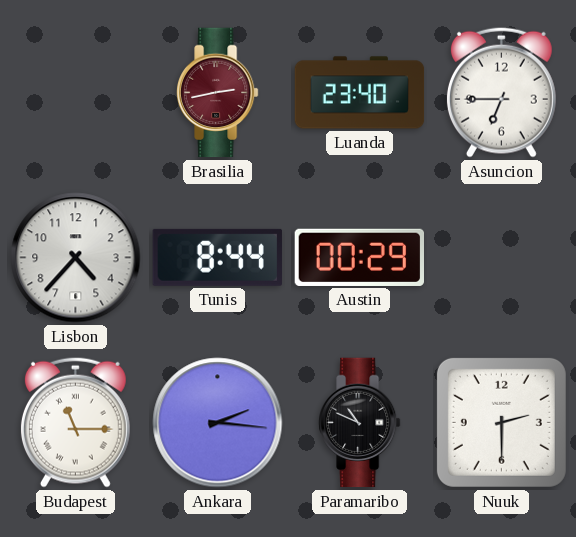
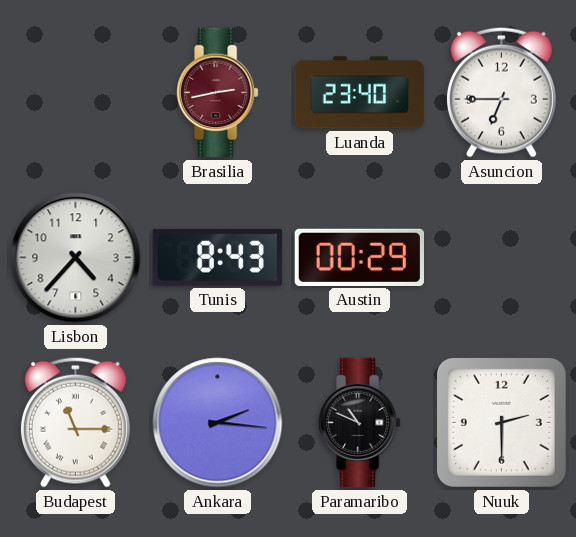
Tunis: 8:44 -> 8:43
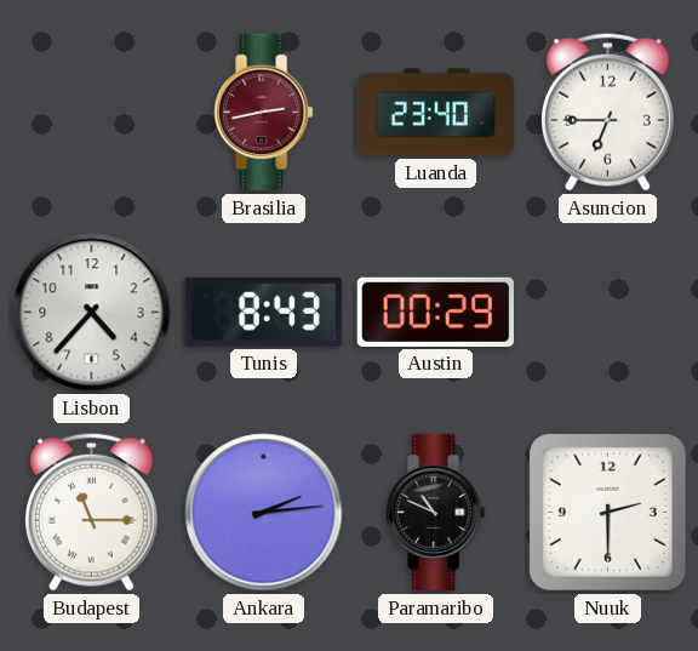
Ankara: 2:16 -> 2:14
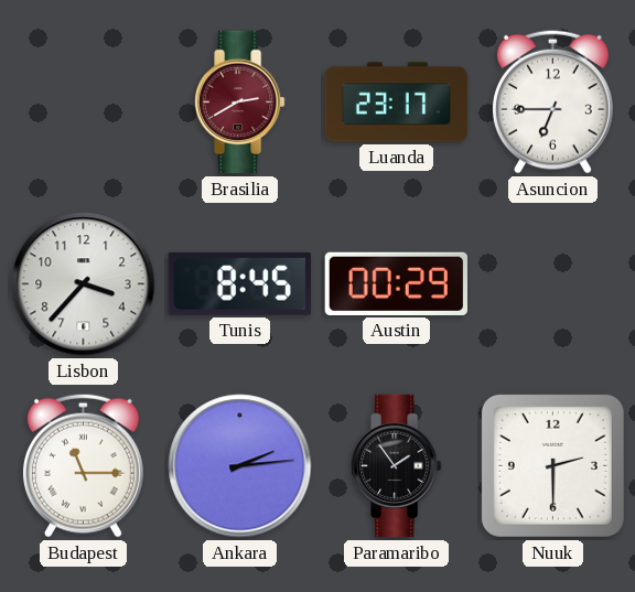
Brasilia: 2:43 -> 2:40
Luanda: 23:40 -> 23:17
Lisbon: 4:37 -> 3:37
Tunis: 8:43 -> 8:45
Paramaribo: 10:49 -> 1:54
